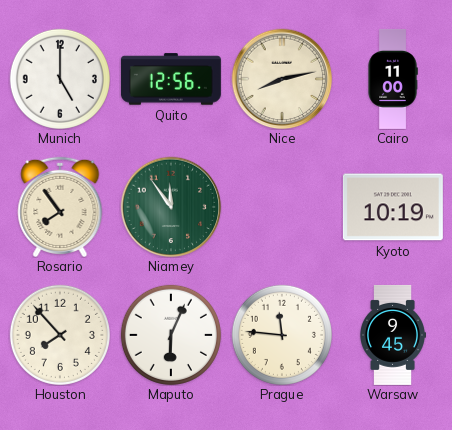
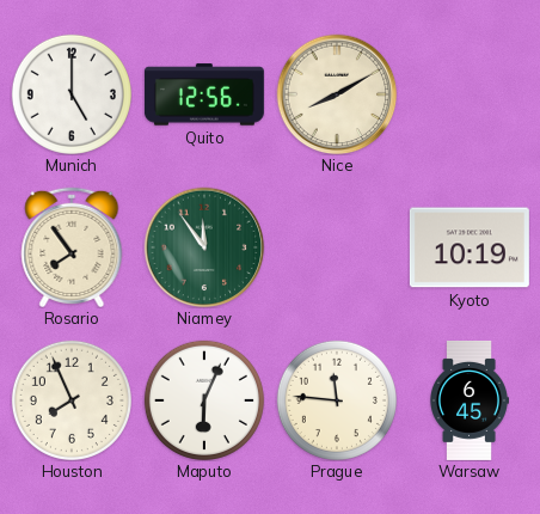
Nice: 8:13 -> 8:10
Cairo: 11:00 -> none
Houston: 7:53 -> 7:56
Warsaw: 9:45 -> 6:45
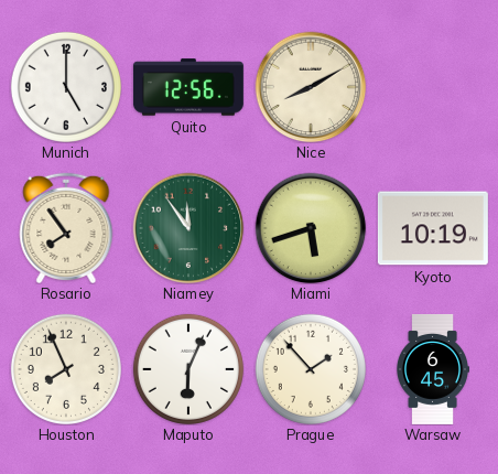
Miami: none -> 5:42
Prague: 11:46 -> 1:53
